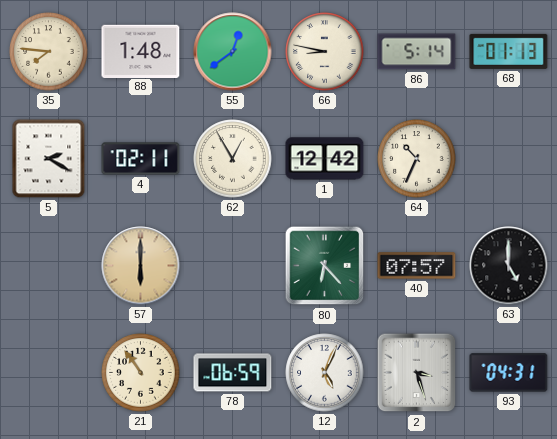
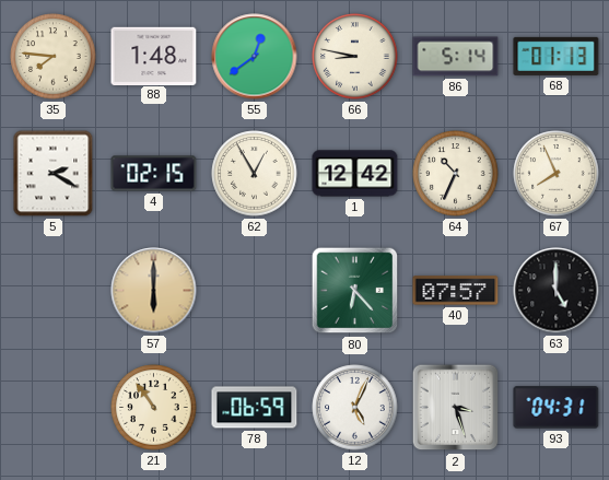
4: 02:11 -> 02:15
67: none -> 7:56
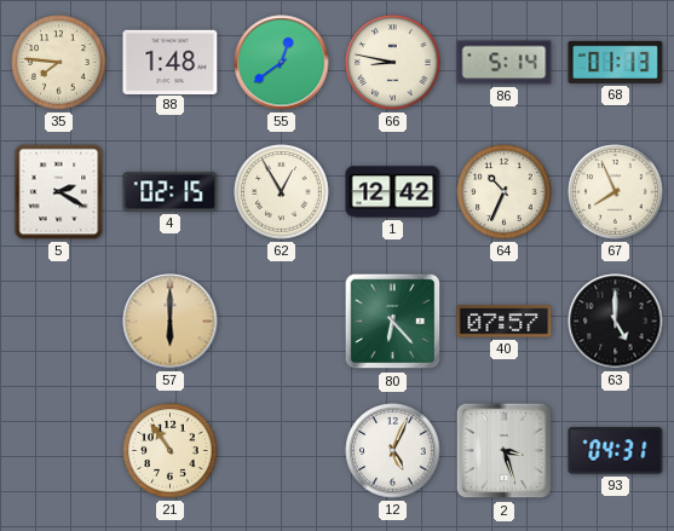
78: 06:59 -> none
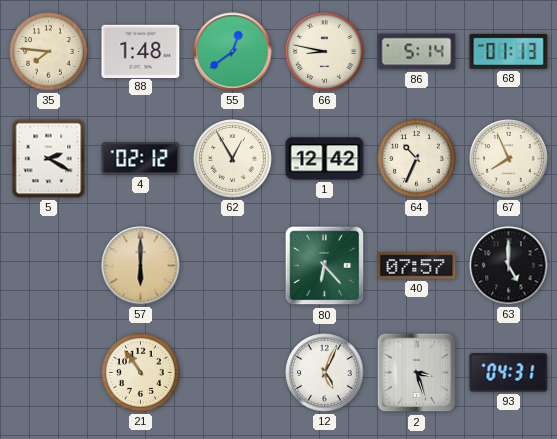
4: 02:15 -> 02:12
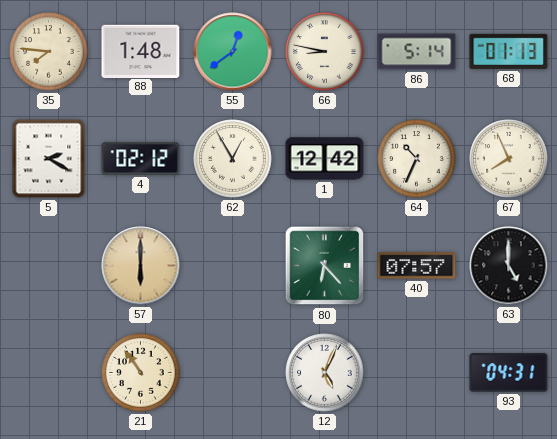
2: 3:27 -> none
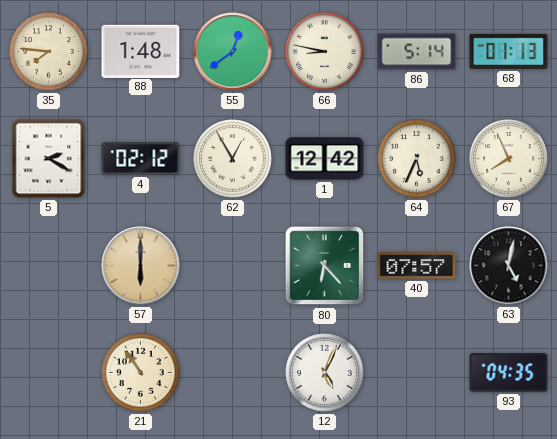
64: 10:34 -> 5:34
63: 5:00 -> 5:02
93: 04:31 -> 04:35
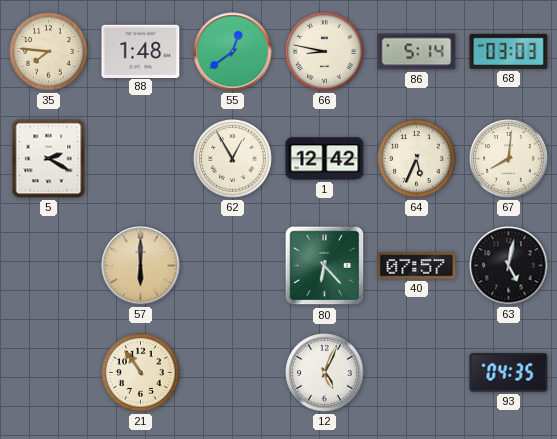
68: 01:13 -> 03:03
4: 02:12 -> none
67: 7:56 -> 8:01
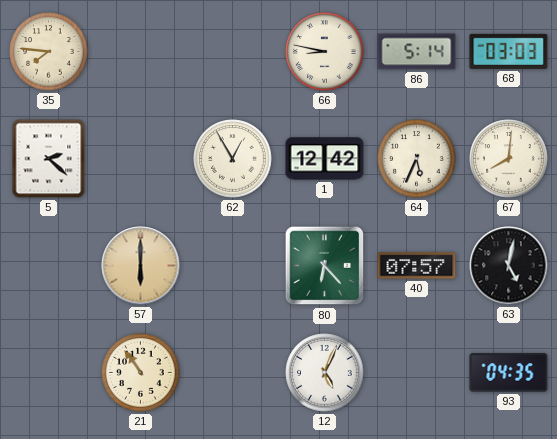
88: 1:48 -> none
55: 12:39 -> none
5: 2:20 -> 2:22
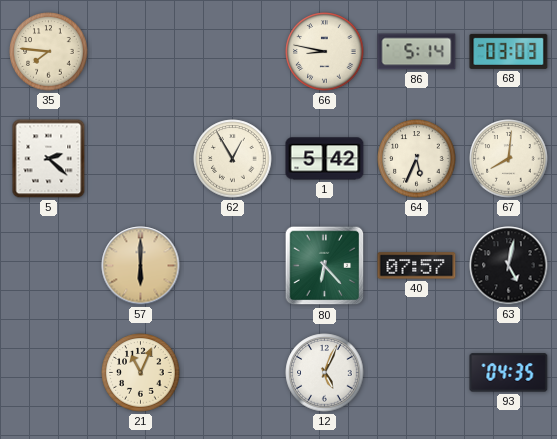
1: 12:42 -> 5:42
21: 10:54 -> 11:04
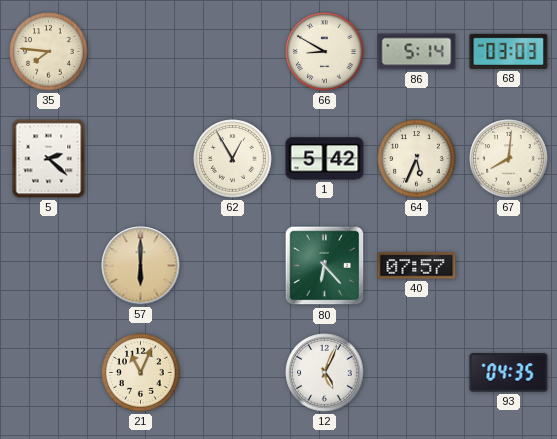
66: 8:47 -> 8:50
63: 5:02 -> none
